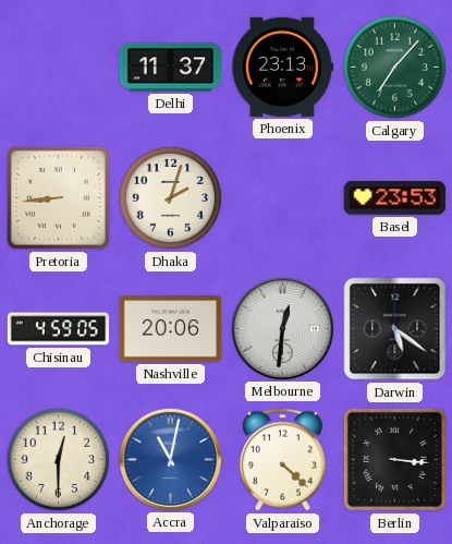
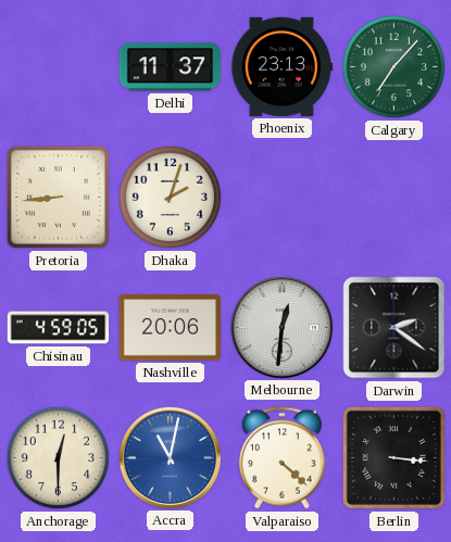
Basel: 23:53 -> none
Darwin: 5:21 -> 2:21
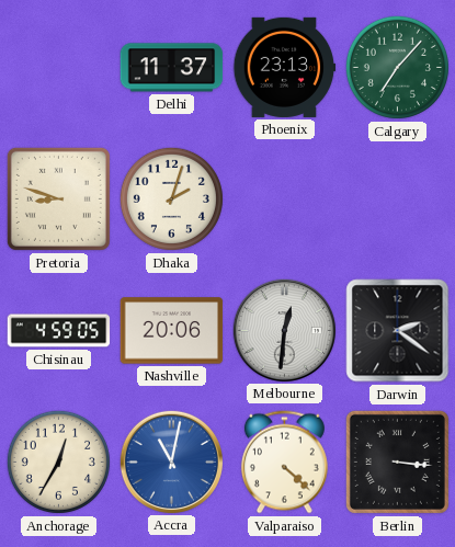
Pretoria: 8:44 -> 8:48
Anchorage: 12:30 -> 12:35
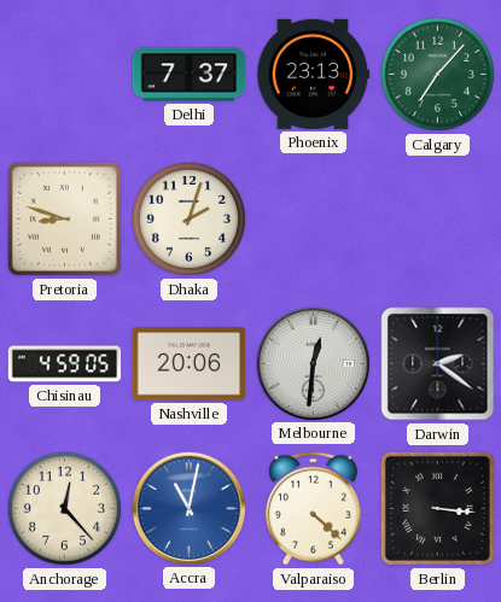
Delhi: 11:37 -> 7:37
Anchorage: 12:35 -> 12:23
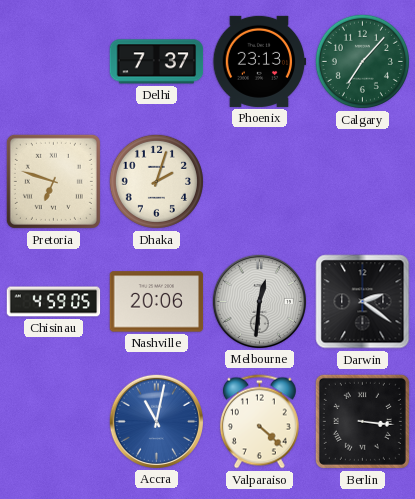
Pretoria: 8:48 -> 6:48
Anchorage: 12:23 -> none
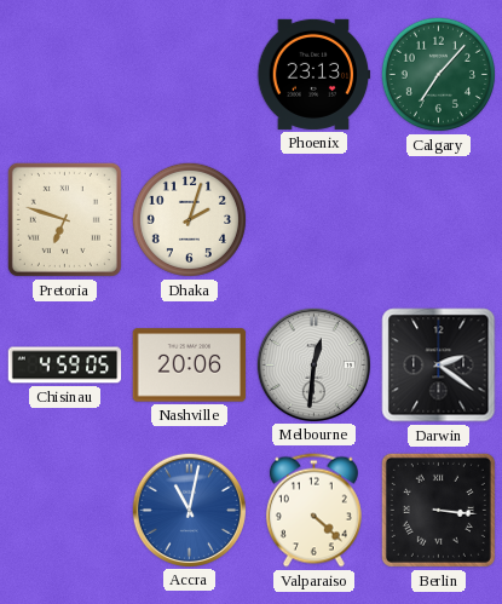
Delhi: 7:37 -> none
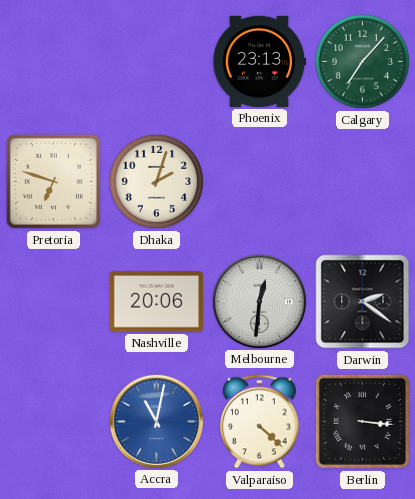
Chisinau: 4:59 -> none
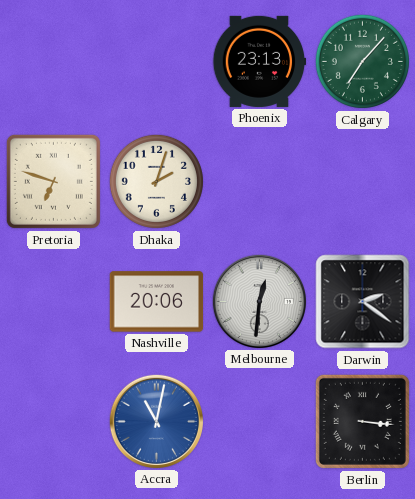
Valparaiso: 4:22 -> none
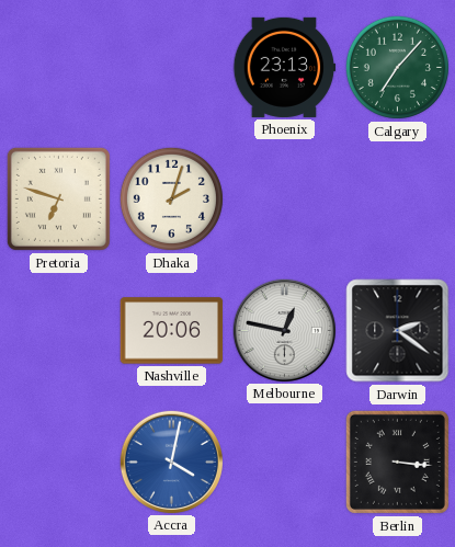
Melbourne: 12:31 -> 12:47
Accra: 11:02 -> 4:02
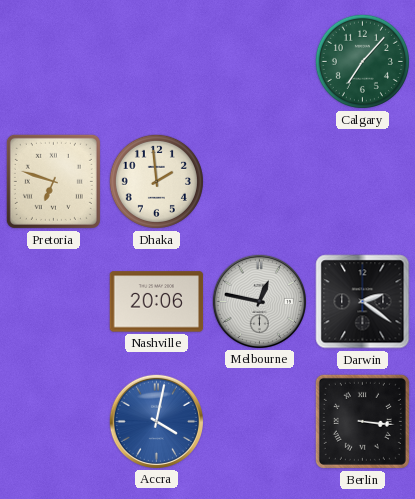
Phoenix: 23:13 -> none
Dhaka: 2:03 -> 1:59
